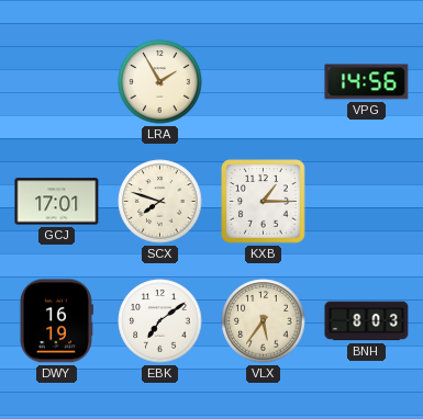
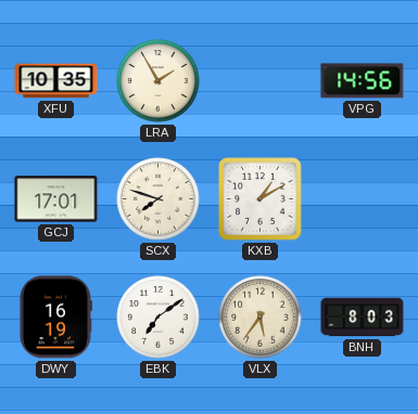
XFU: none -> 10:35
KXB: 1:15 -> 1:10
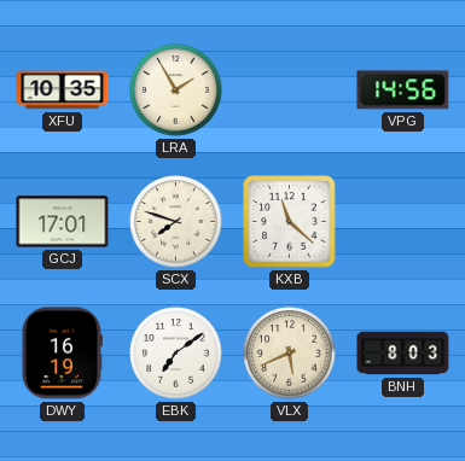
KXB: 1:10 -> 11:22
VLX: 5:36 -> 5:41
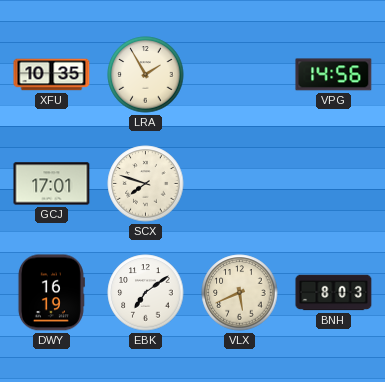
KXB: 11:22 -> none
